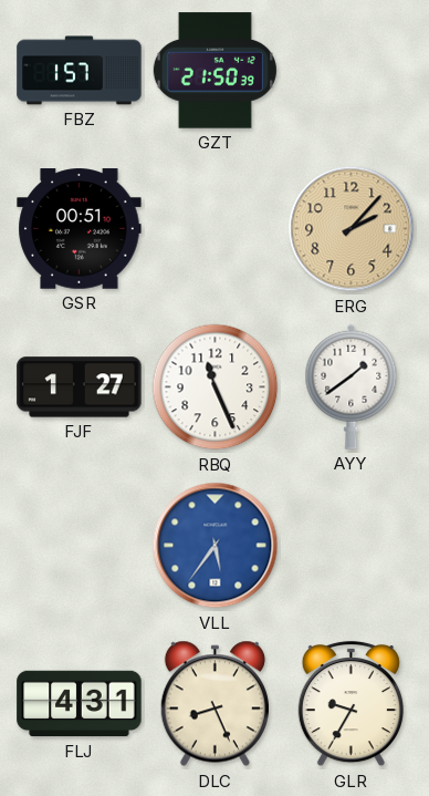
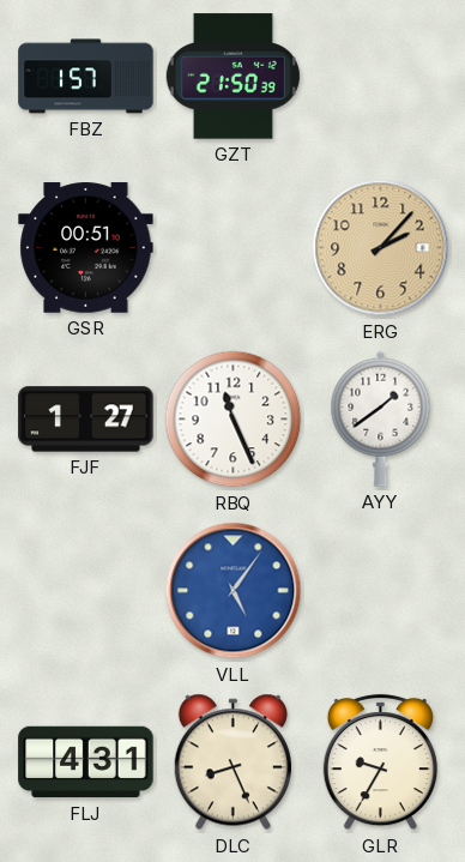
VLL: 5:36 -> 5:06
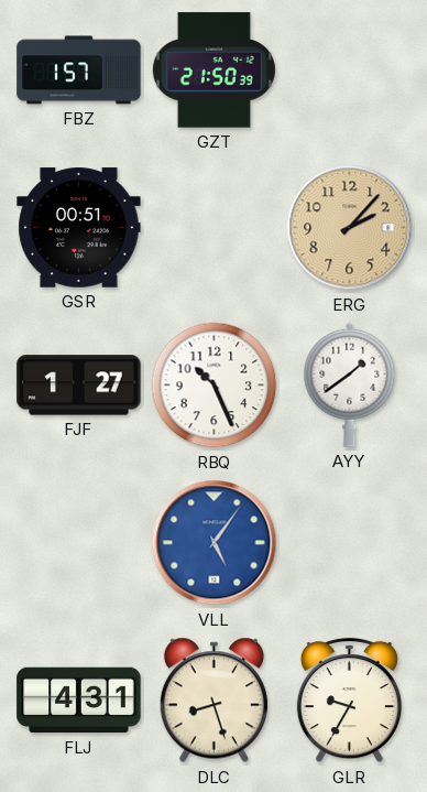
RBQ: 11:26 -> 10:26
DLC: 8:26 -> 8:27
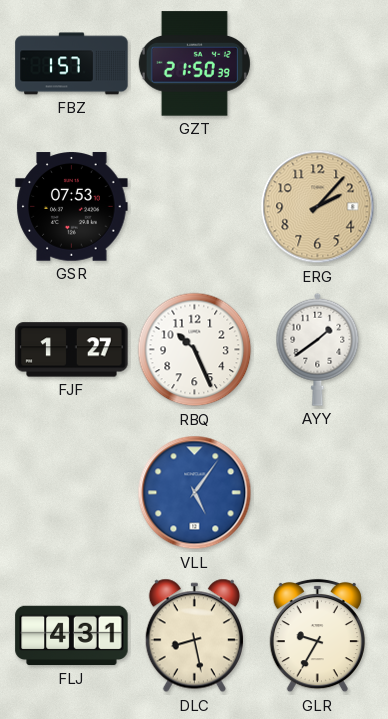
GSR: 00:51 -> 07:53
DLC: 8:27 -> 8:28
